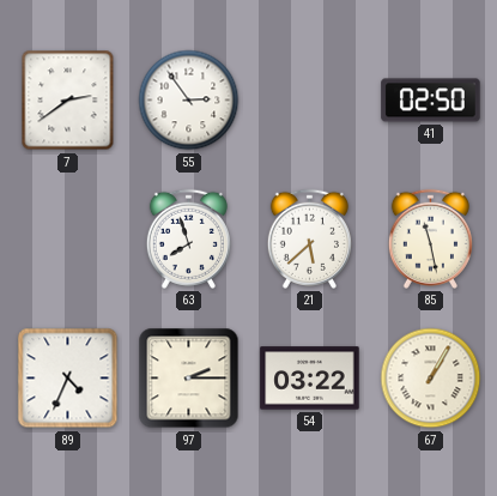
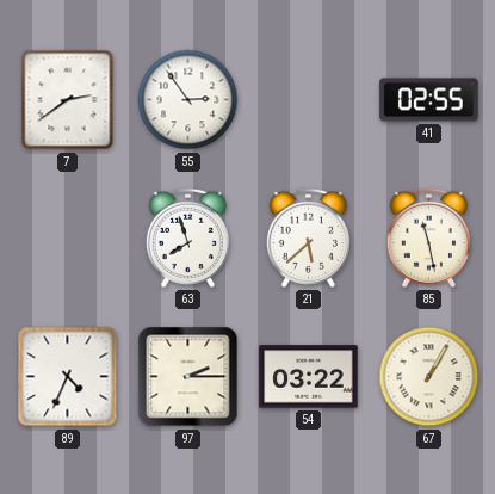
41: 02:50 -> 02:55
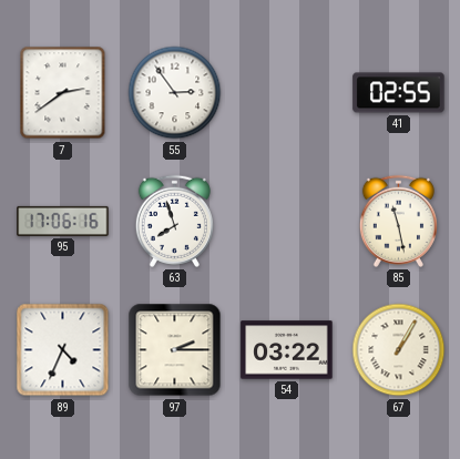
95: none -> 17:06
21: 5:38 -> none
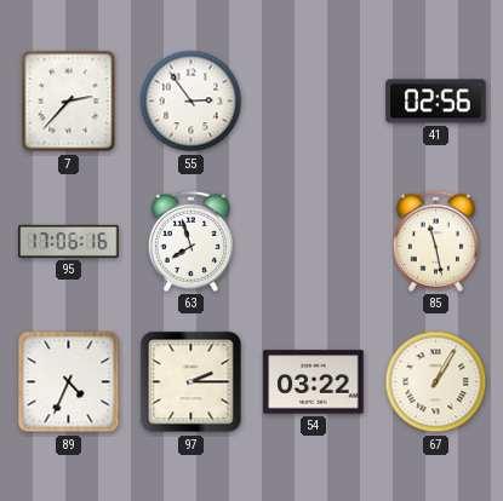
7: 2:39 -> 2:37
41: 02:55 -> 02:56
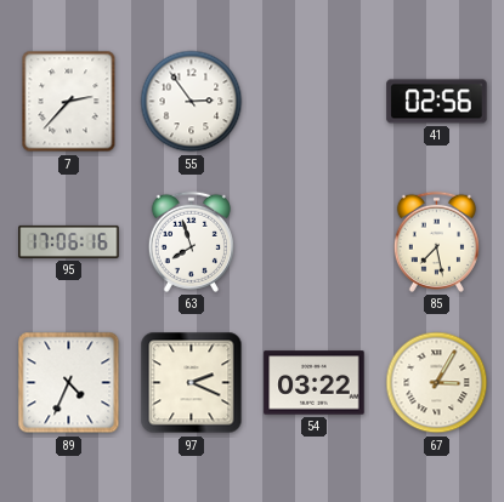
85: 11:28 -> 7:28
97: 2:15 -> 2:19
67: 1:05 -> 3:05
